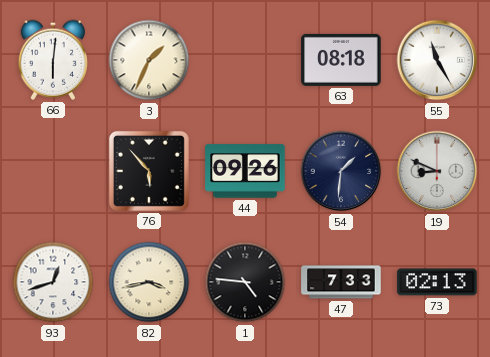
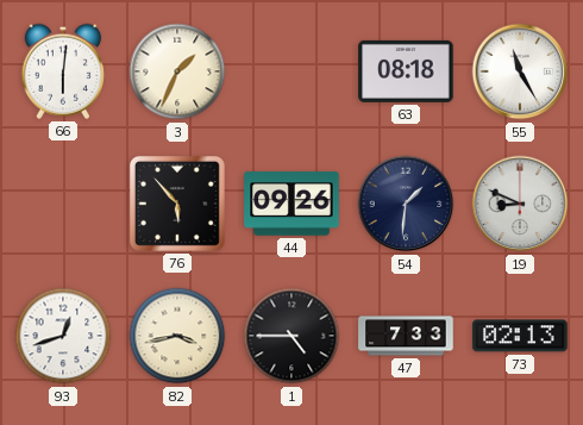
1: 4:46 -> 4:45
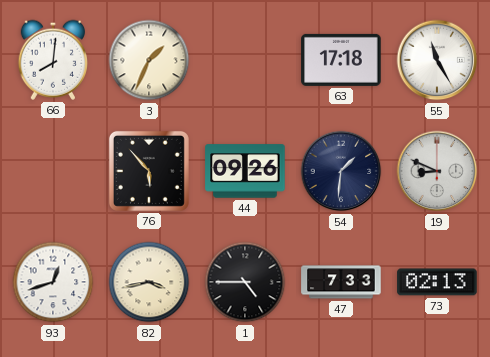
66: 6:01 -> 8:01
63: 08:18 -> 17:18
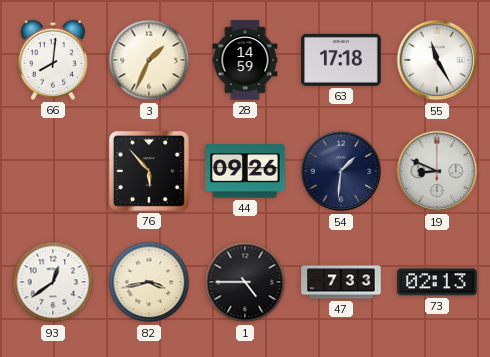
28: none -> 14:59
93: 12:42 -> 12:39
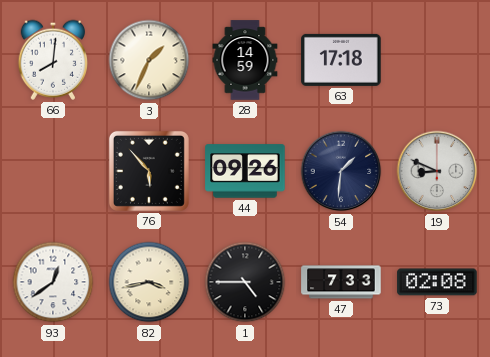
55: 11:25 -> none
73: 02:13 -> 02:08
